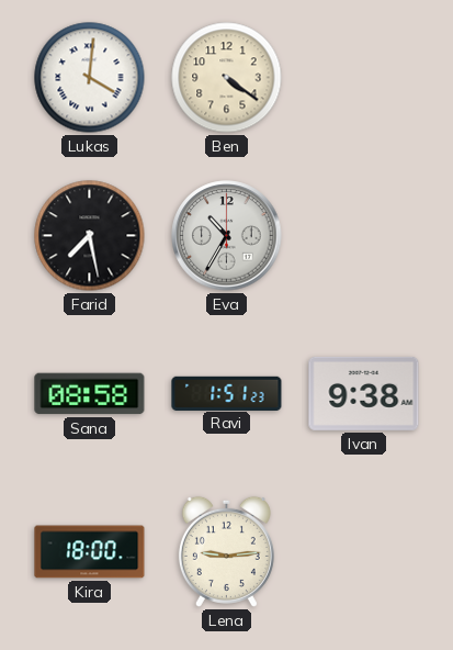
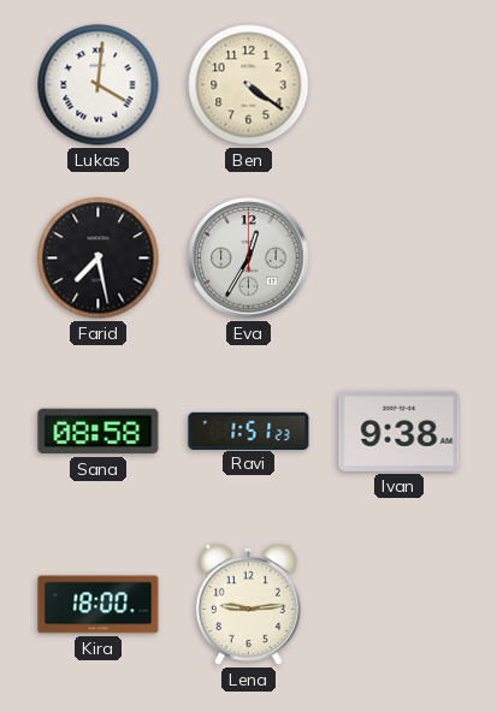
Eva: 10:35 -> 12:35
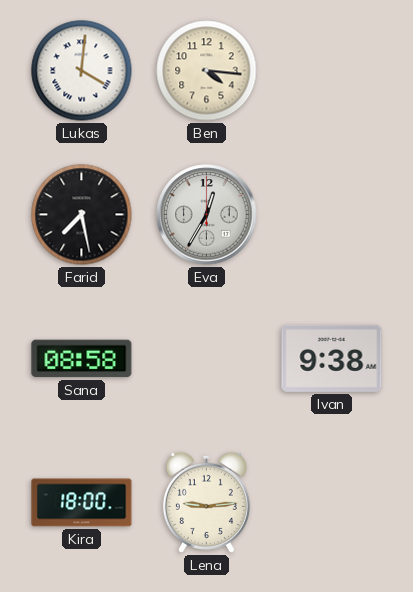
Ben: 4:21 -> 4:16
Ravi: 1:51 -> none
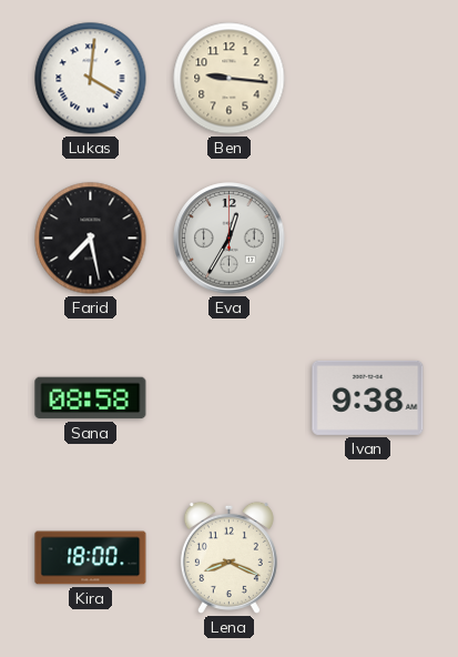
Ben: 4:16 -> 9:16
Lena: 9:14 -> 8:19
